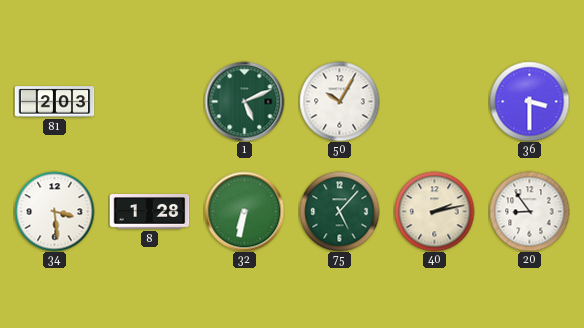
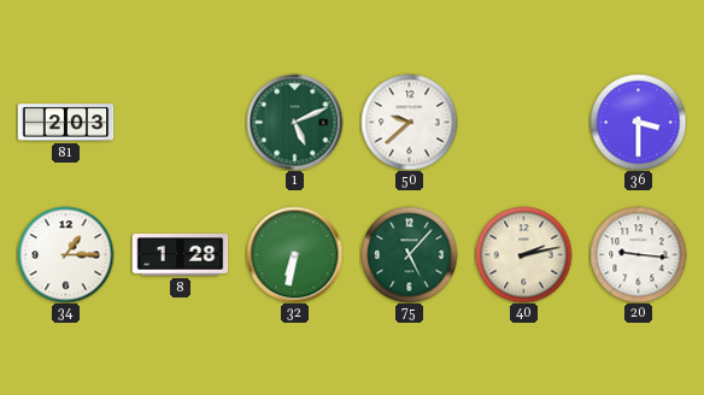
50: 10:05 -> 9:38
34: 3:29 -> 1:15
20: 8:54 -> 9:16
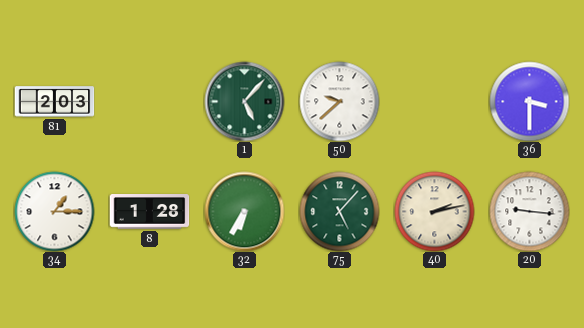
1: 5:11 -> 5:07
32: 6:32 -> 6:35
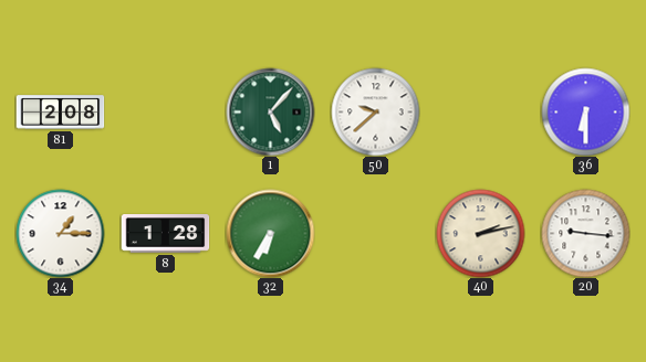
81: 2:03 -> 2:08
36: 3:30 -> 6:30
75: 5:07 -> none
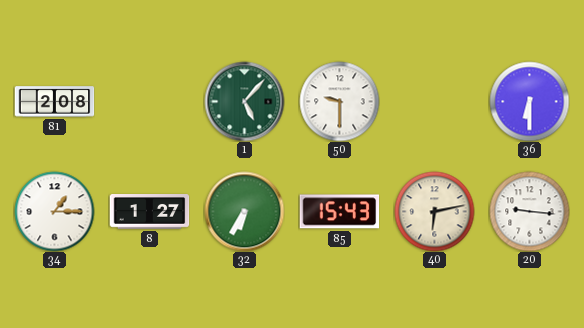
50: 9:38 -> 9:30
8: 1:28 -> 1:27
85: none -> 15:43
40: 2:13 -> 6:13
